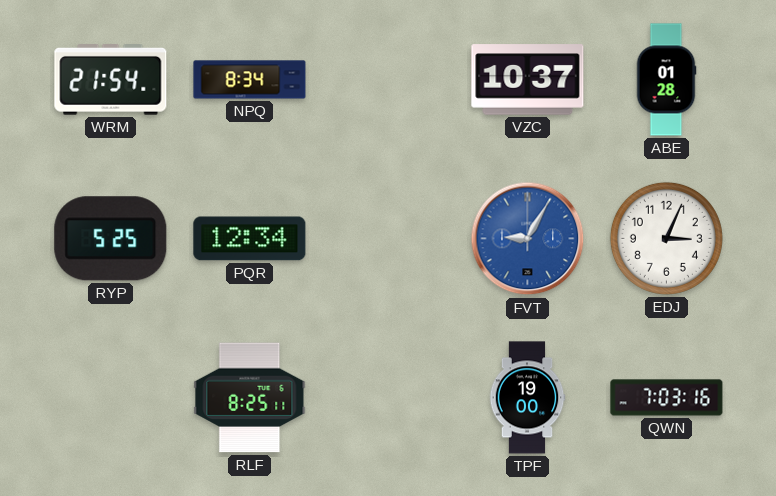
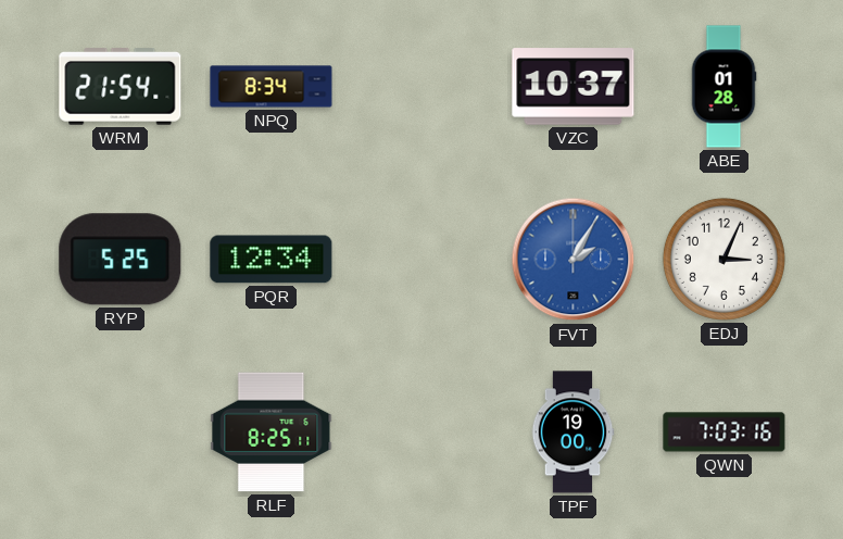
FVT: 9:05 -> 2:05
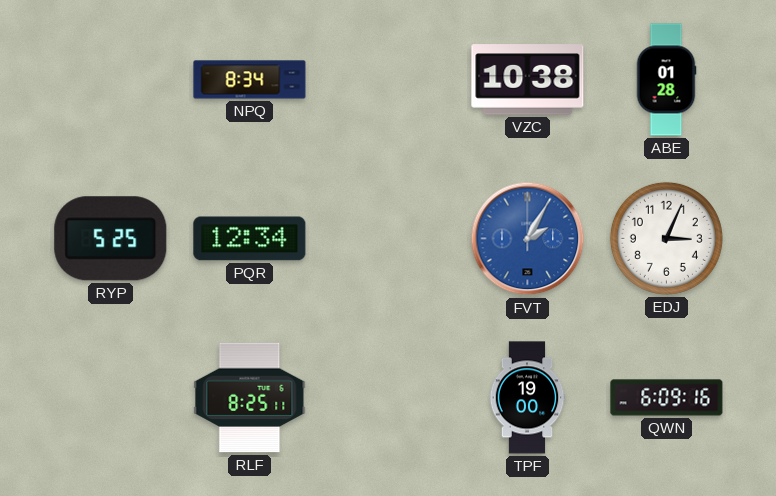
WRM: 21:54 -> none
VZC: 10:37 -> 10:38
QWN: 7:03 -> 6:09
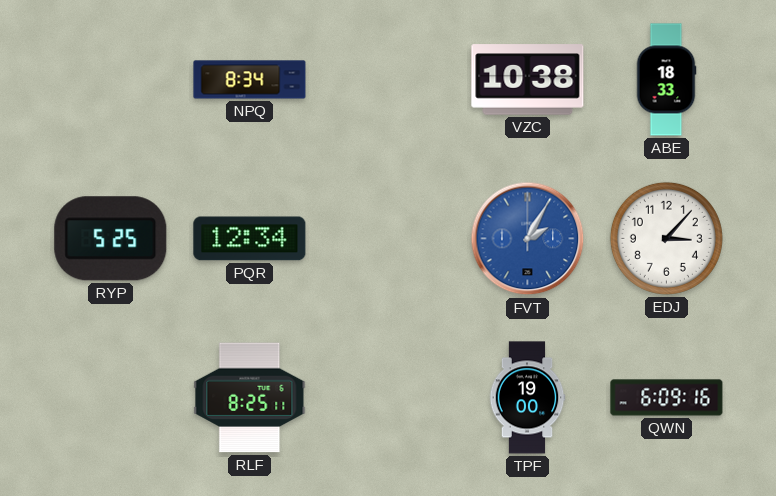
ABE: 01:28 -> 18:33
EDJ: 3:04 -> 3:07
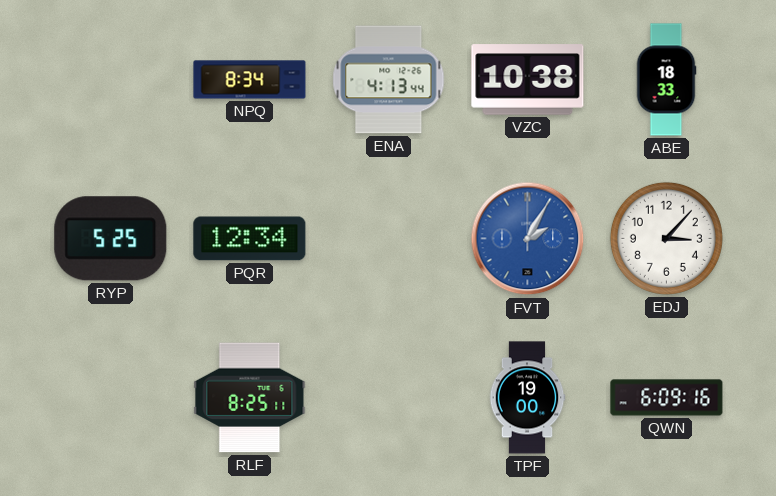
ENA: none -> 4:13
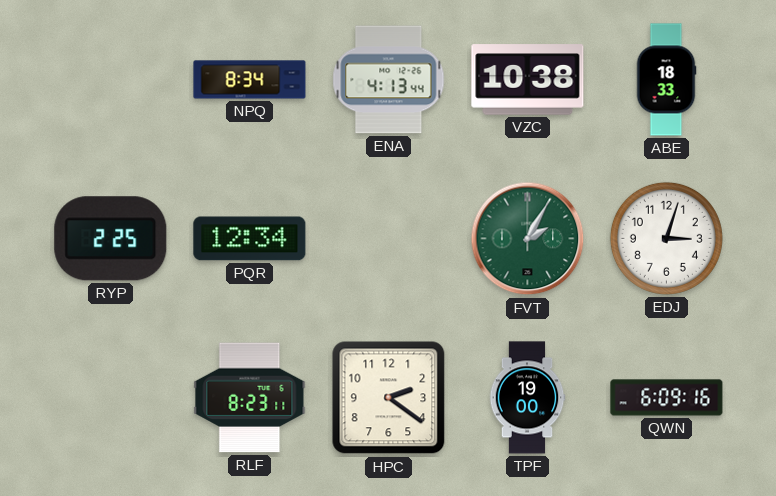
RYP: 5:25 -> 2:25
FVT dial: blue -> green
EDJ: 3:07 -> 3:03
RLF: 8:25 -> 8:23
HPC: none -> 2:21
